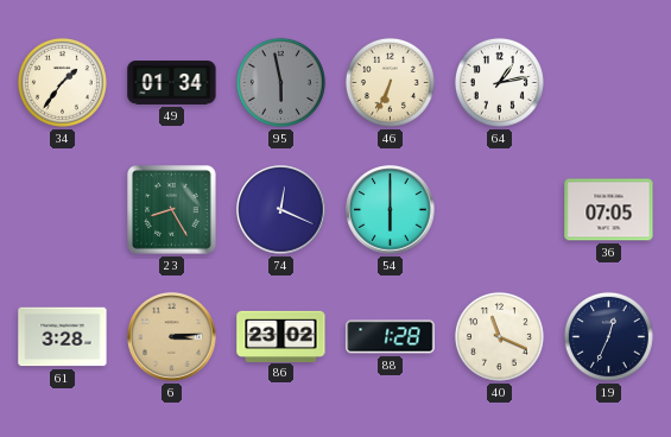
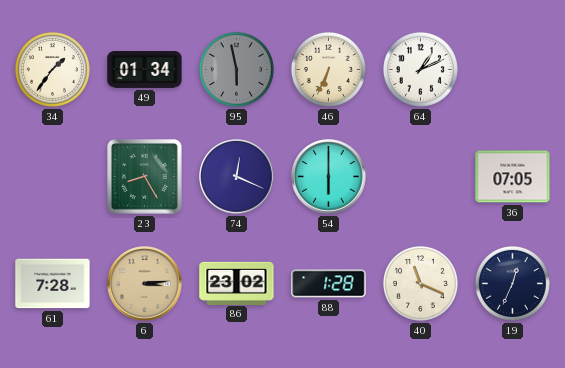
64: 1:13 -> 1:11
61: 3:28 -> 7:28
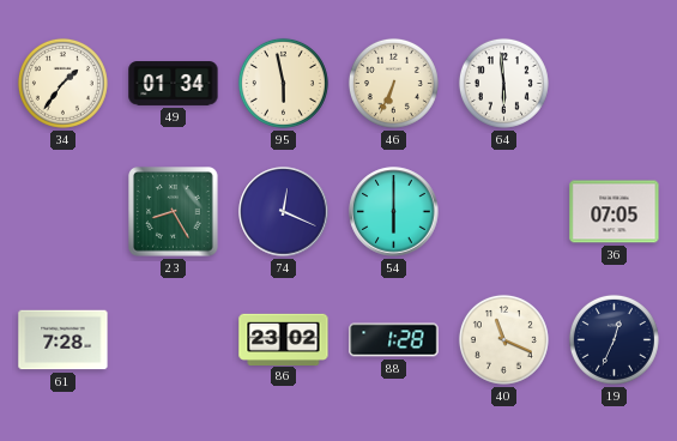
95 dial: grey -> cream
64: 1:11 -> 5:59
6: 3:14 -> none
